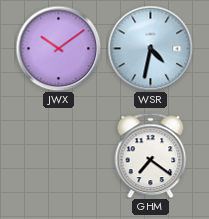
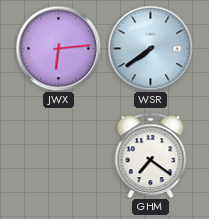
JWX: 10:09 -> 6:14
WSR: 4:32 -> 7:39
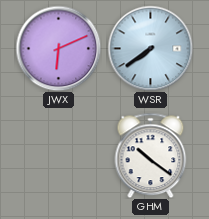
JWX: 6:14 -> 6:11
GHM: 7:21 -> 10:21
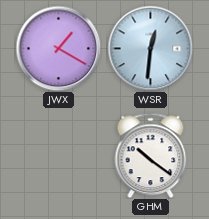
JWX: 6:11 -> 1:20
WSR: 7:39 -> 12:31
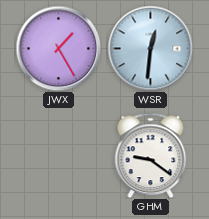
JWX: 1:20 -> 1:25
GHM: 10:21 -> 9:21
